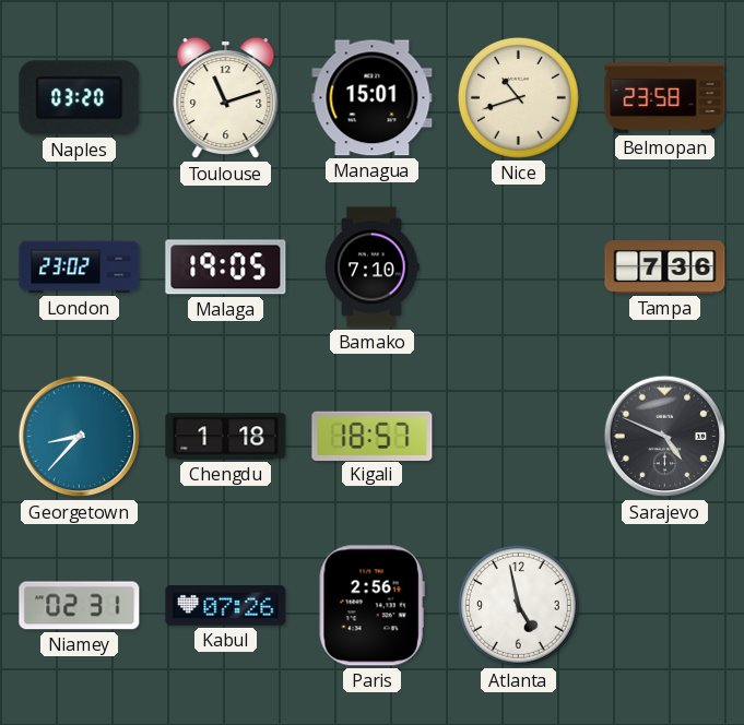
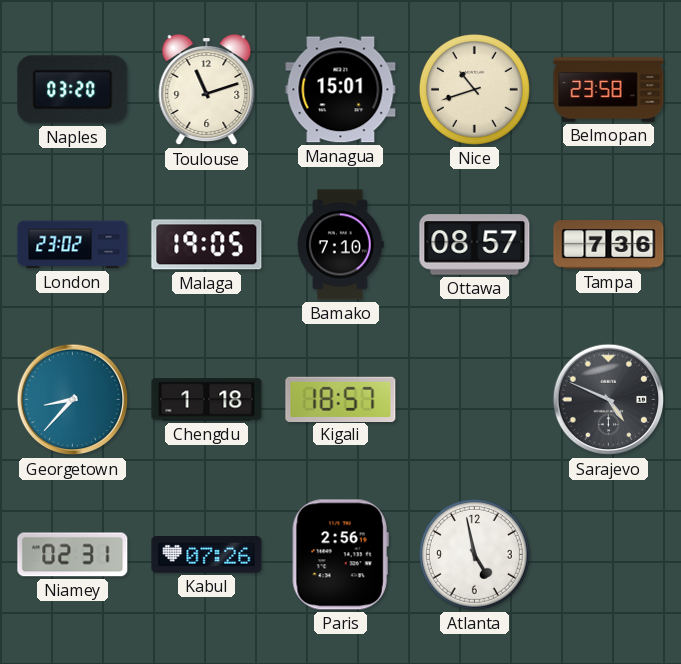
Ottawa: none -> 08:57
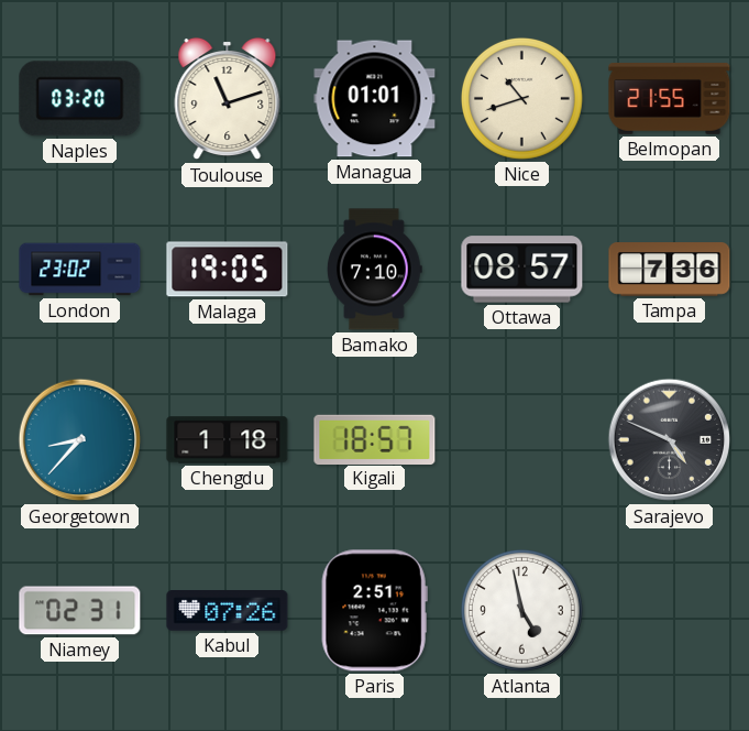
Managua: 15:01 -> 01:01
Belmopan: 23:58 -> 21:55
Paris: 2:56 -> 2:51
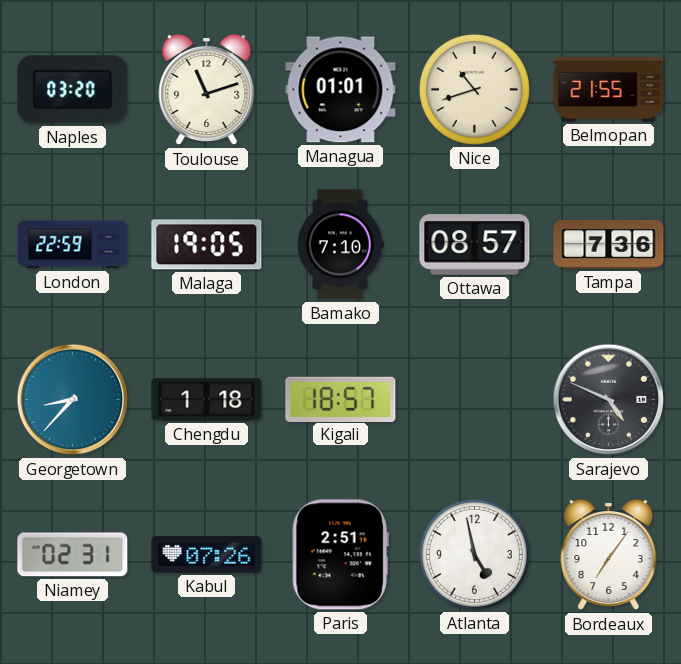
London: 23:02 -> 22:59
Bordeaux: none -> 7:06
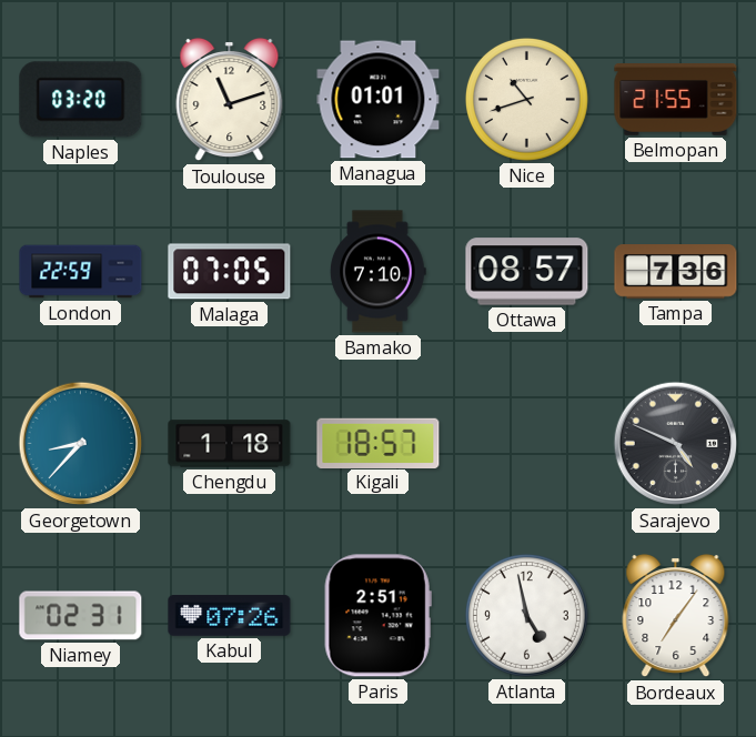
Malaga: 19:05 -> 07:05
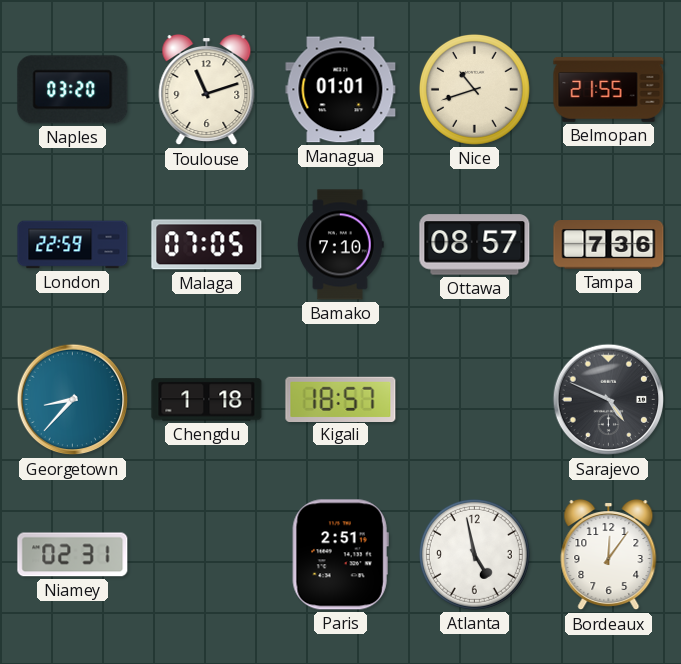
Kabul: 07:26 -> none
Bordeaux: 7:06 -> 12:06
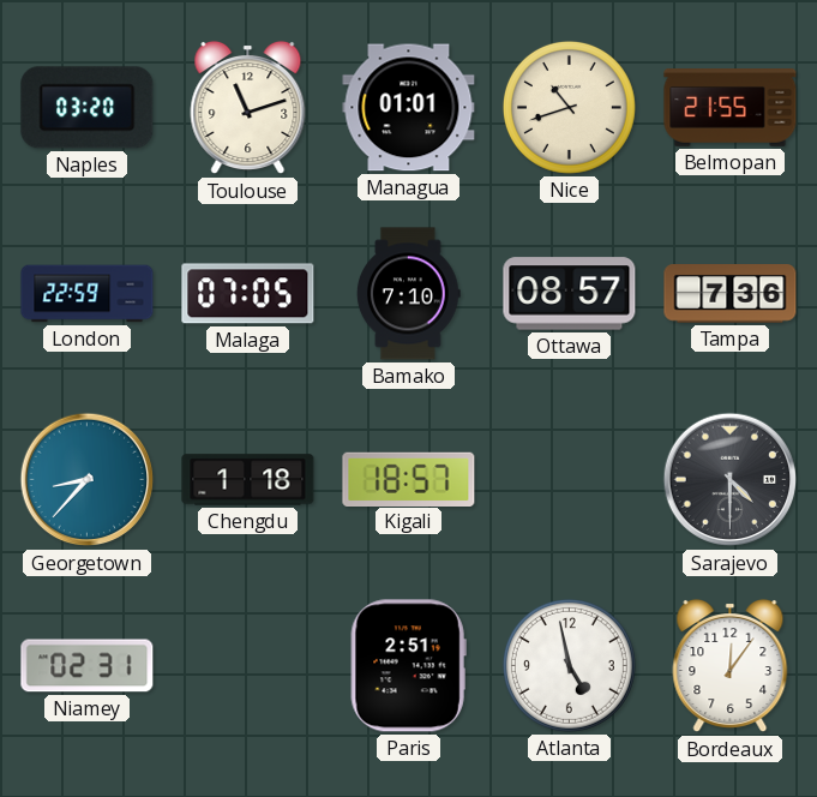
Sarajevo: 4:49 -> 4:30
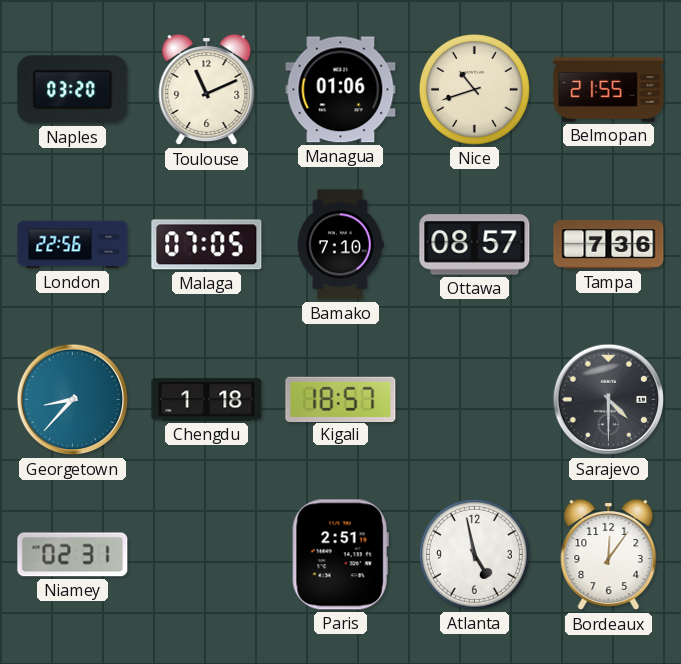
Toulouse: 11:12 -> 11:11
Managua: 01:01 -> 01:06
London: 22:59 -> 22:56
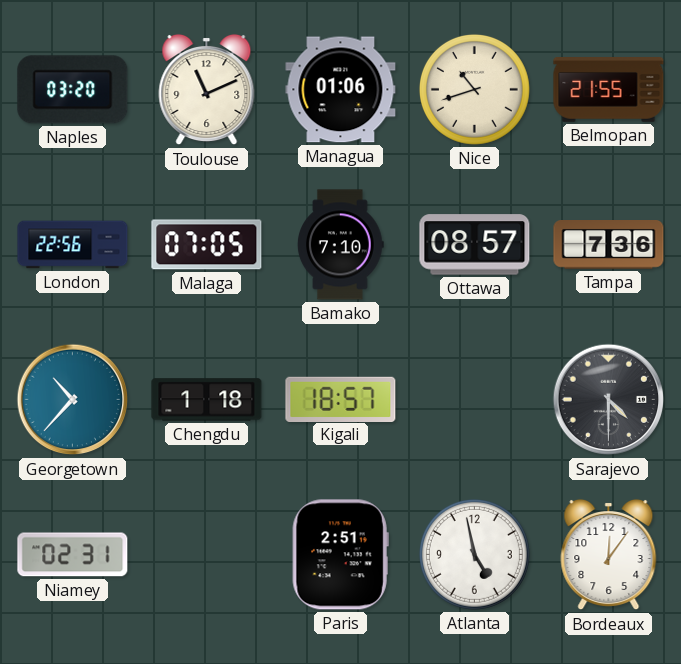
Georgetown: 8:37 -> 10:37
